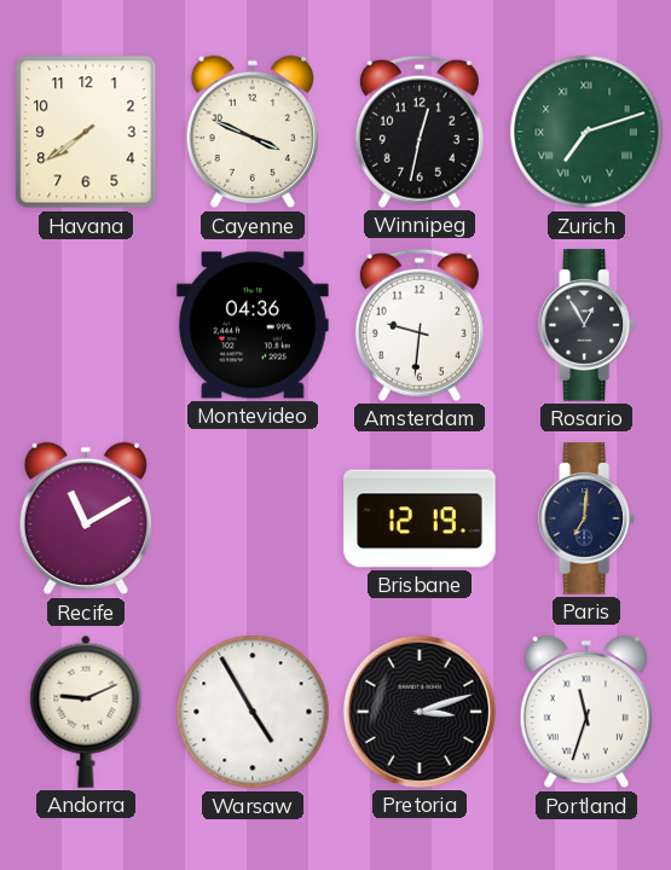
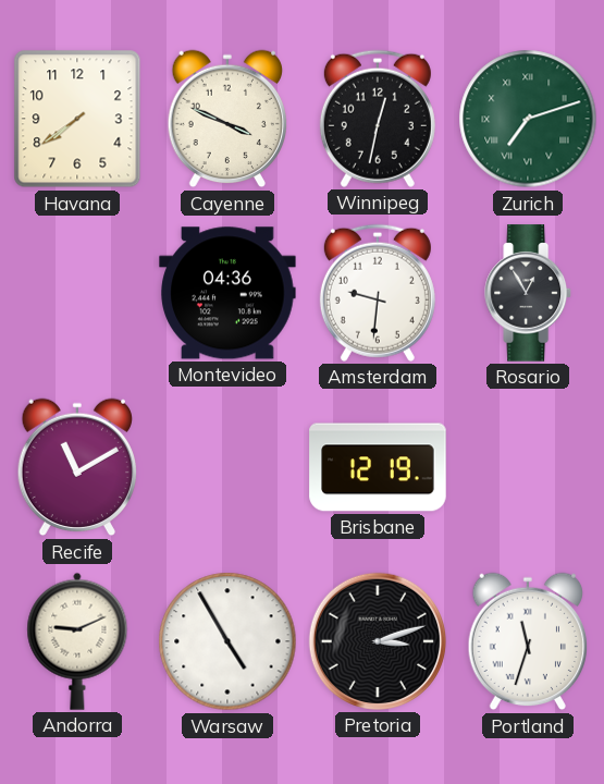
Paris: 7:01 -> none
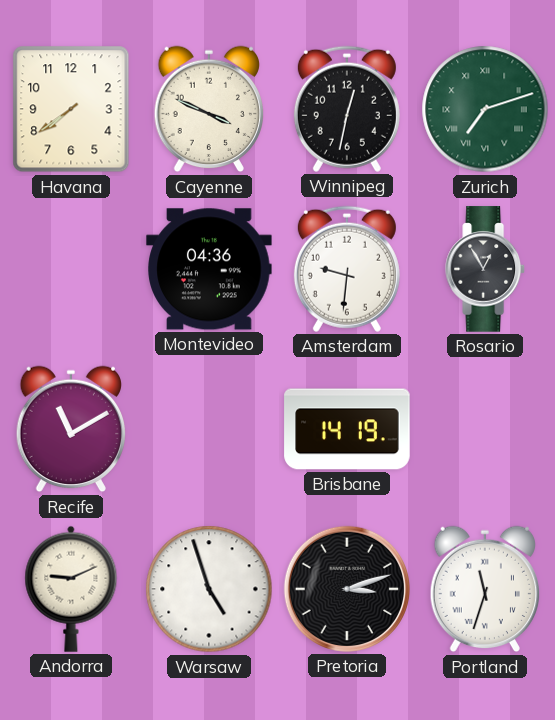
Brisbane: 12:19 -> 14:19
Warsaw: 4:55 -> 4:57
